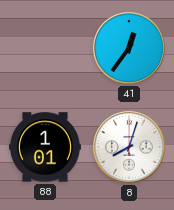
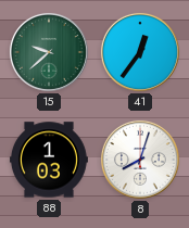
15: none -> 9:38
88: 1:01 -> 1:03
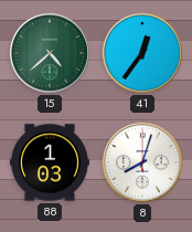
15: 9:38 -> 4:38
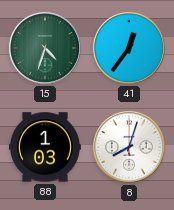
15: 4:38 -> 4:33
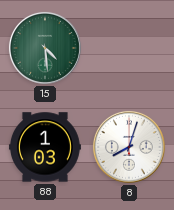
15: 4:33 -> 4:29
41: 12:36 -> none
